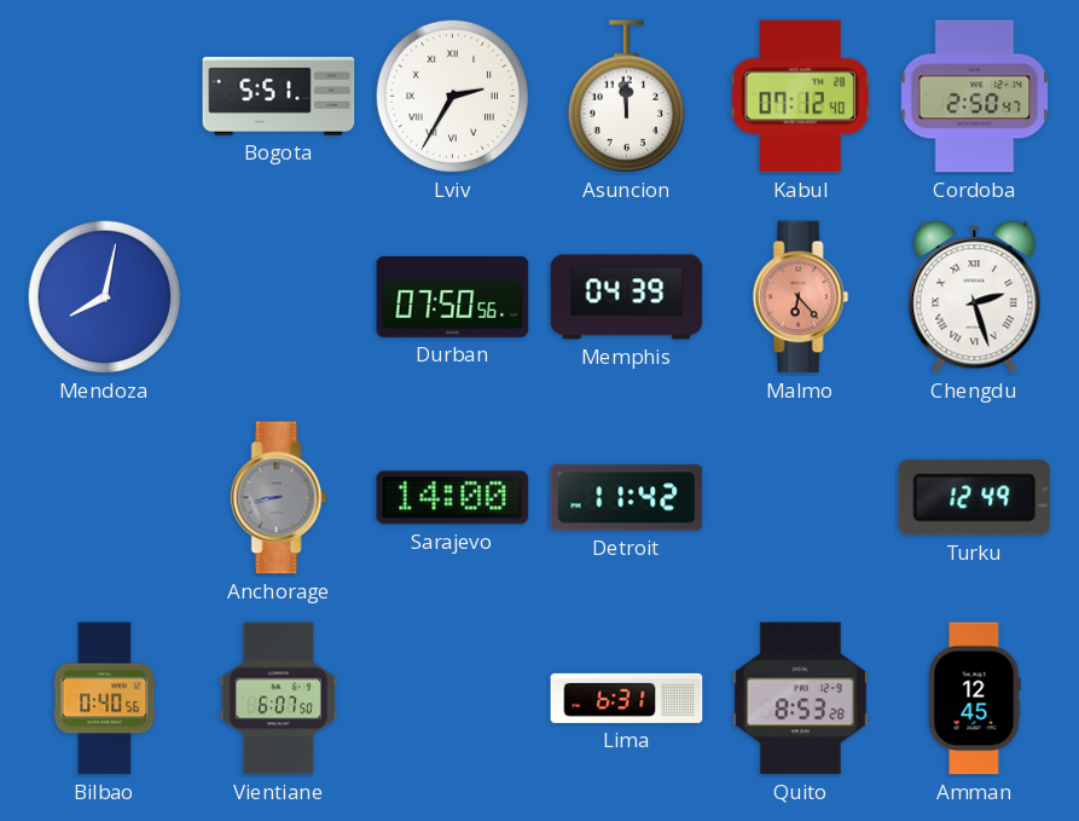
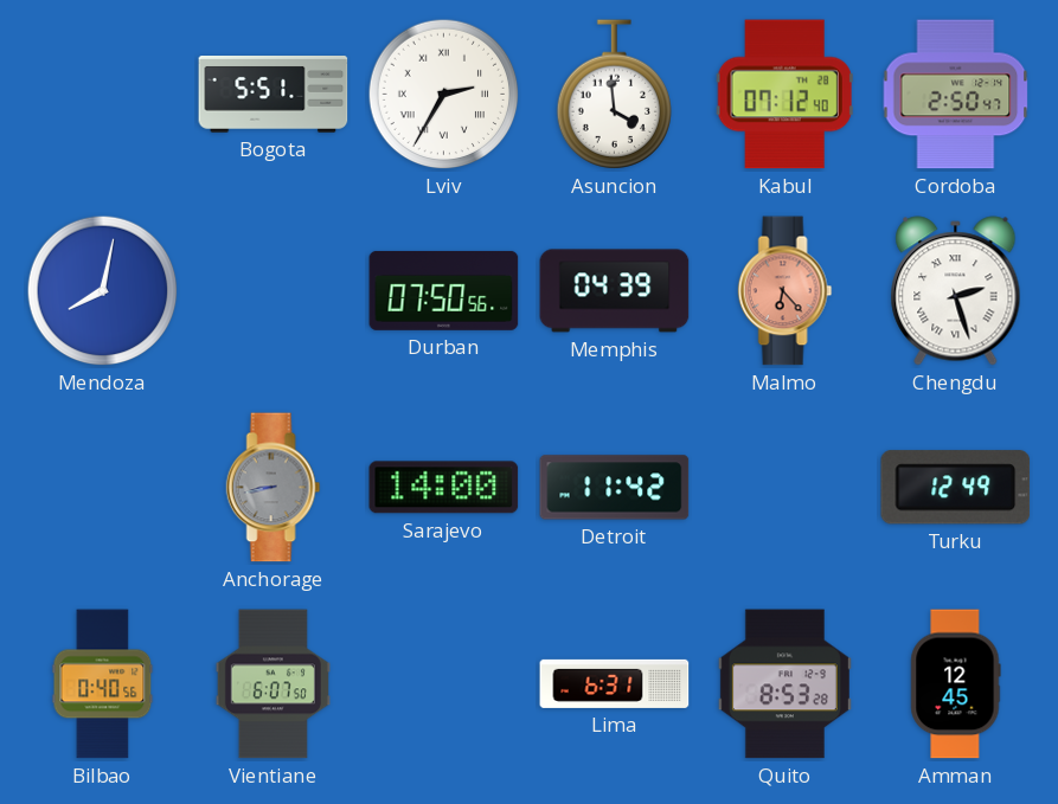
Asuncion: 11:59 -> 3:59
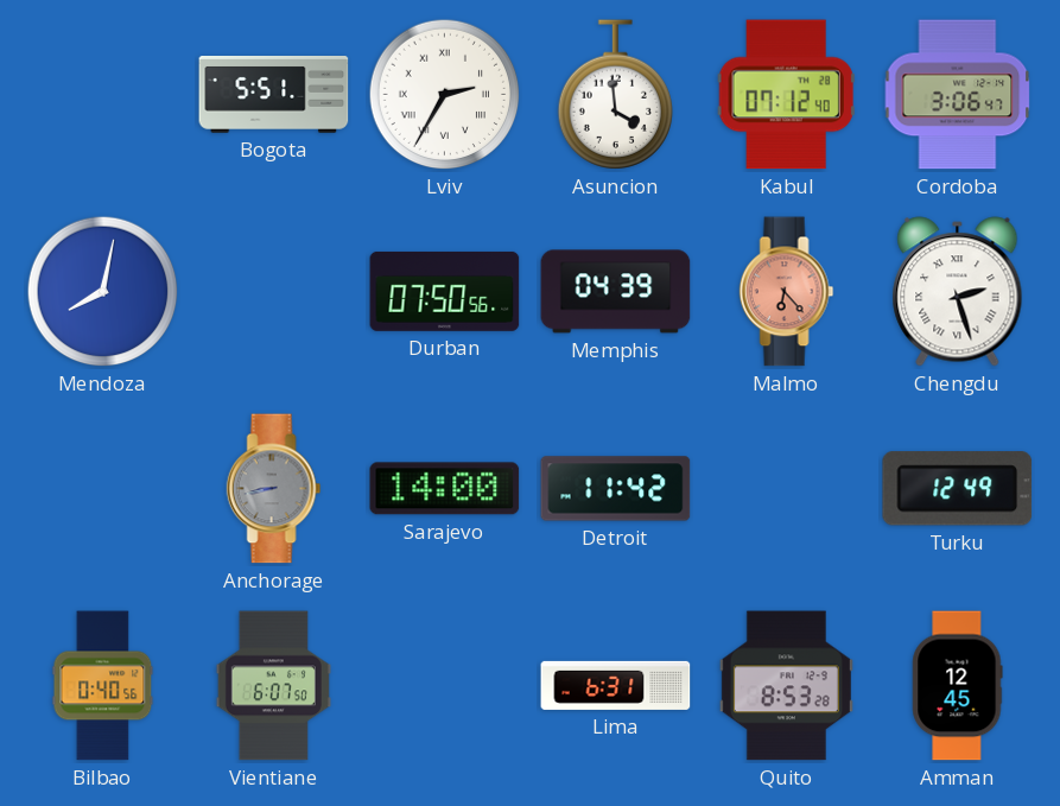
Cordoba: 2:50 -> 3:06
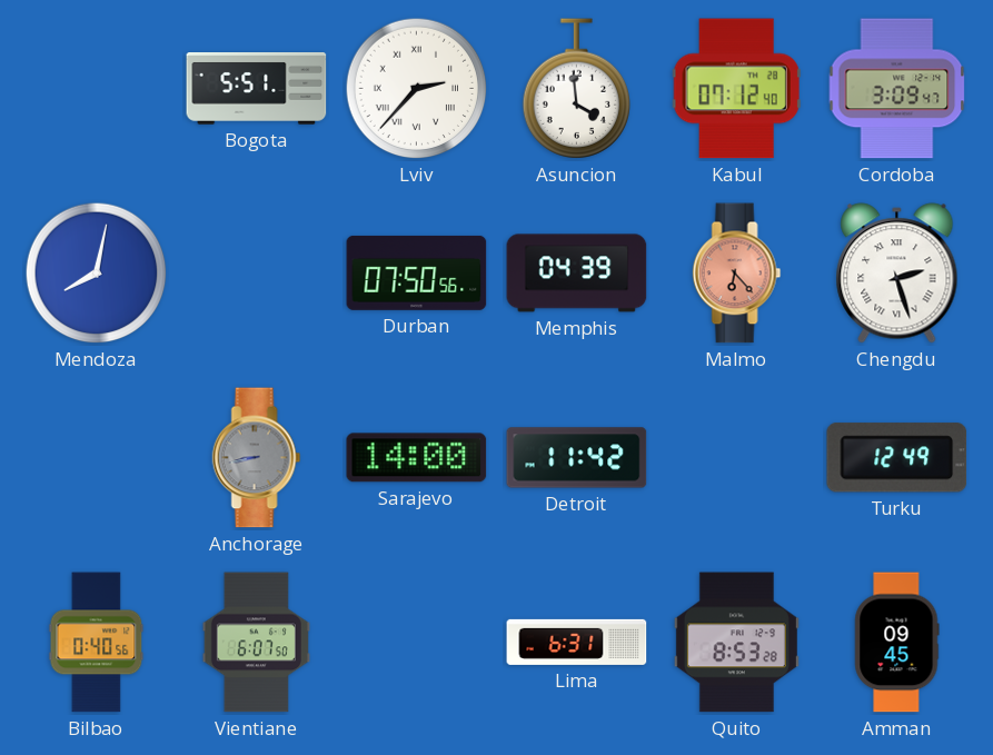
Lviv: 2:35 -> 2:37
Cordoba: 3:06 -> 3:09
Amman: 12:45 -> 09:45
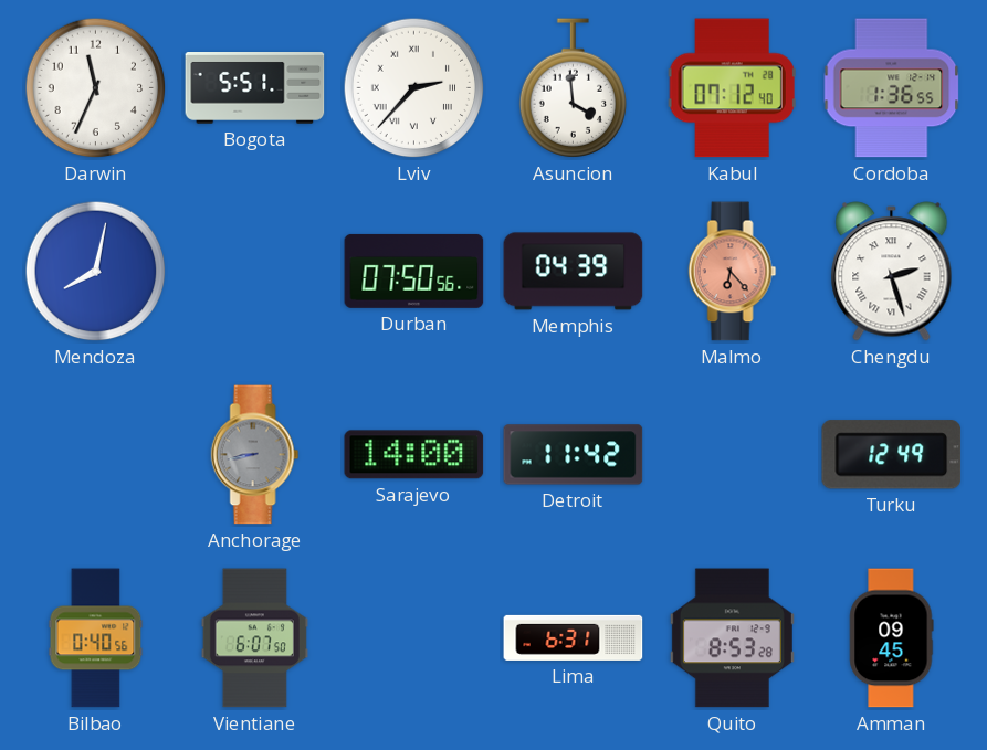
Darwin: none -> 11:34
Cordoba: 3:09 -> 1:36
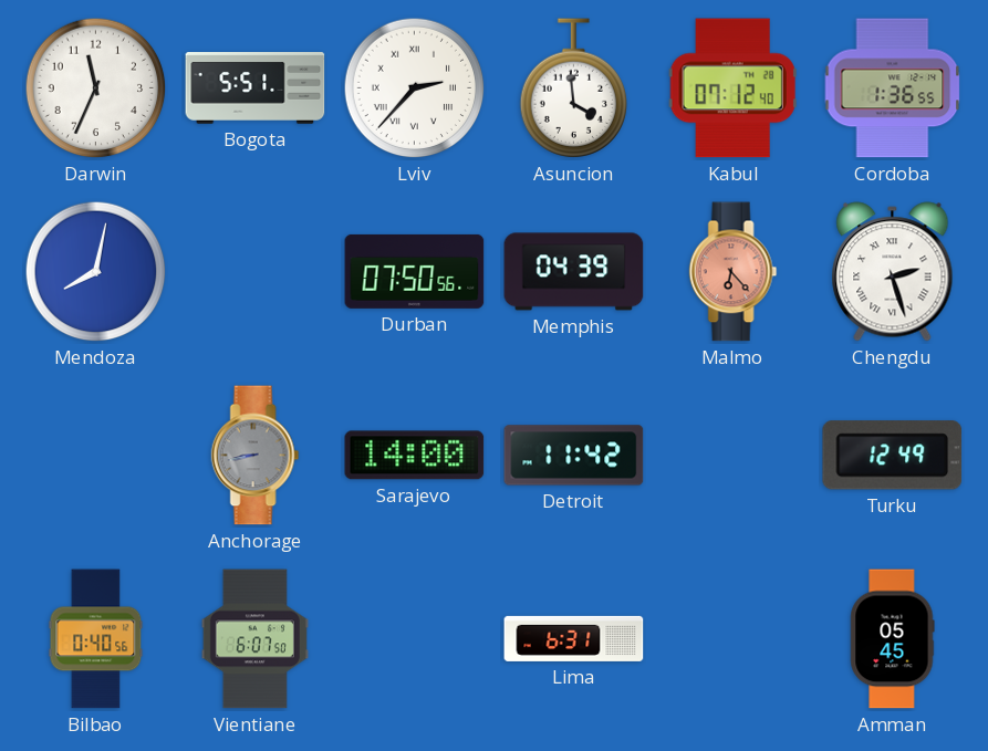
Quito: 8:53 -> none
Amman: 09:45 -> 05:45
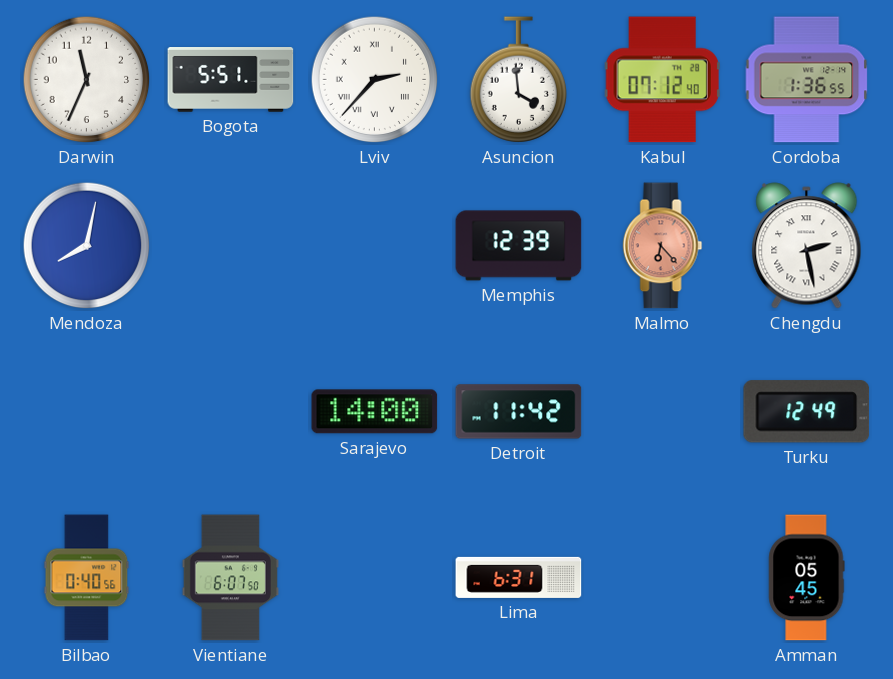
Durban: 07:50 -> none
Memphis: 04:39 -> 12:39
Chengdu: 2:27 -> 2:28
Anchorage: 8:43 -> none
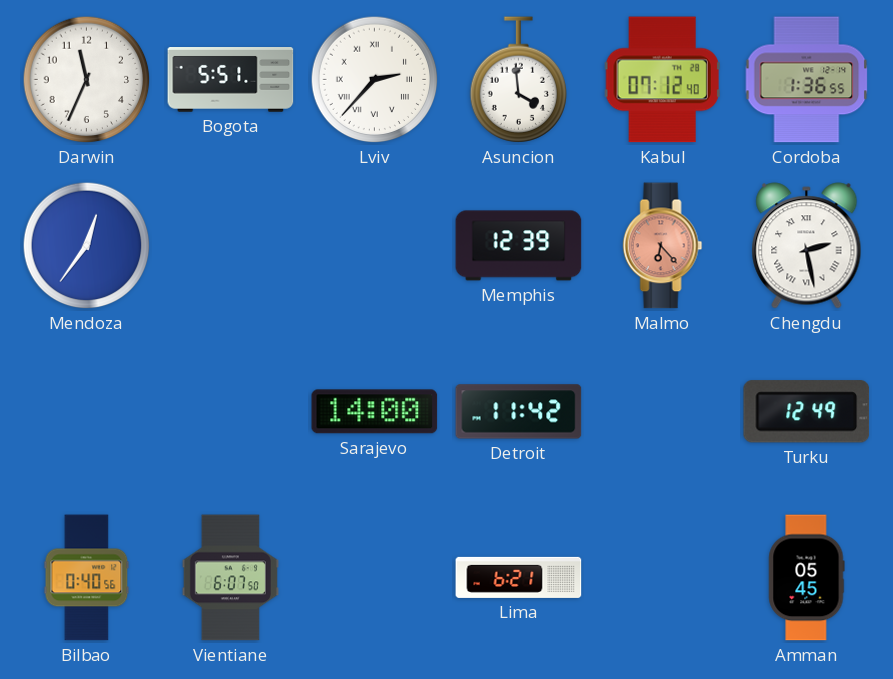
Mendoza: 8:02 -> 12:36
Lima: 6:31 -> 6:21
